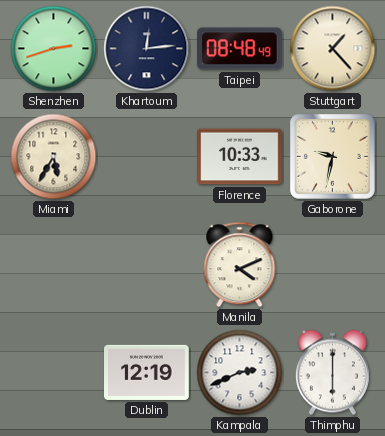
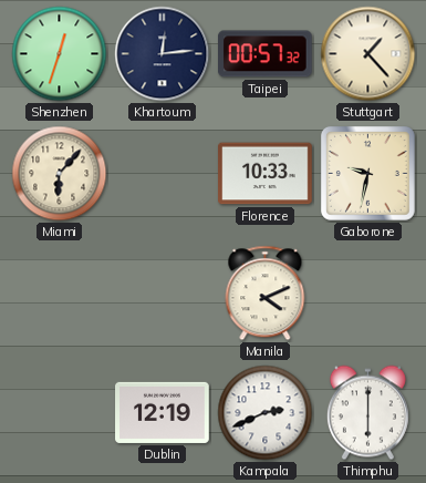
Shenzhen: 2:42 -> 12:33
Taipei: 08:48 -> 00:57
Miami: 5:35 -> 6:07
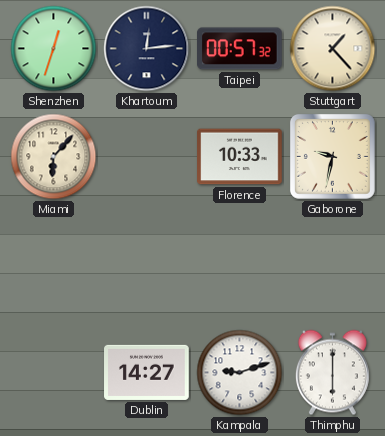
Manila: 4:11 -> none
Dublin: 12:19 -> 14:27
Kampala: 2:41 -> 9:12
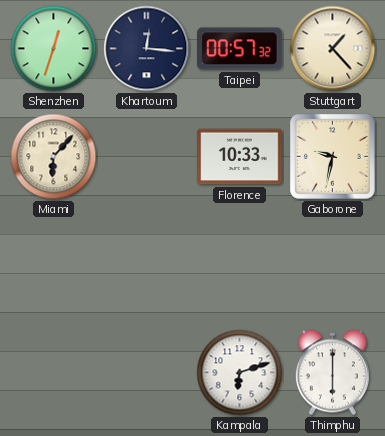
Khartoum: 12:14 -> 12:16
Dublin: 14:27 -> none
Kampala: 9:12 -> 6:12
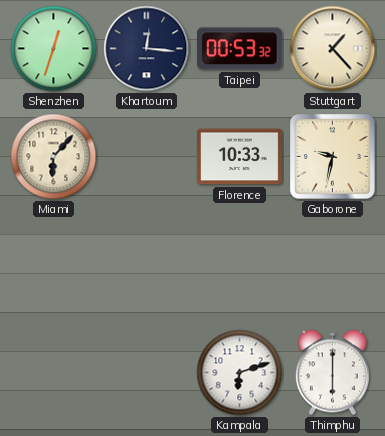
Taipei: 00:57 -> 00:53
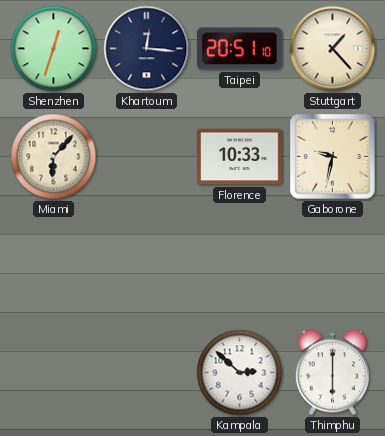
Taipei: 00:53 -> 20:51
Kampala: 6:12 -> 2:52
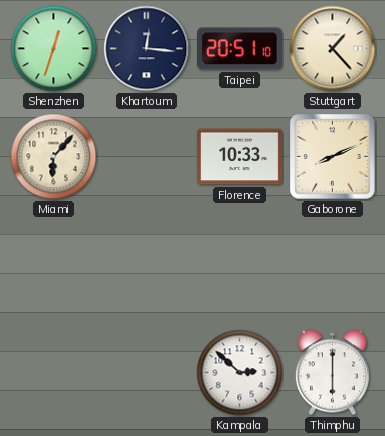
Gaborone: 9:32 -> 8:11
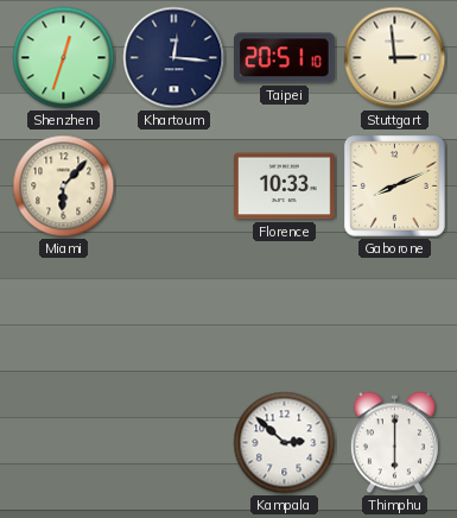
Stuttgart: 1:23 -> 2:59
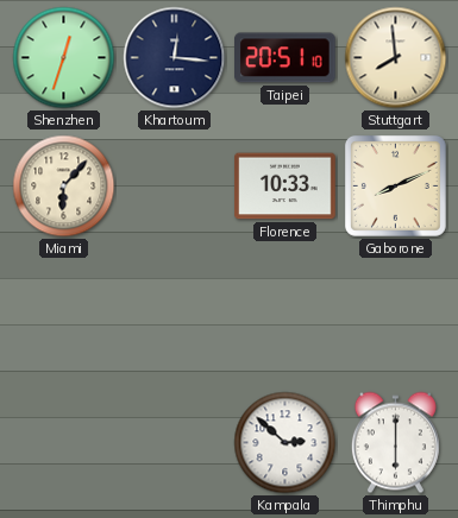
Stuttgart: 2:59 -> 7:59
